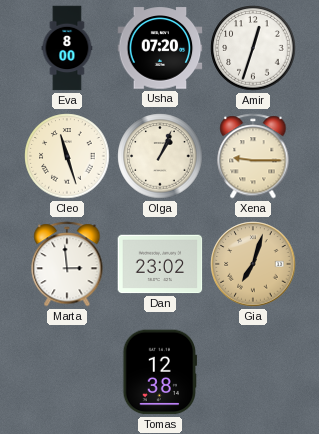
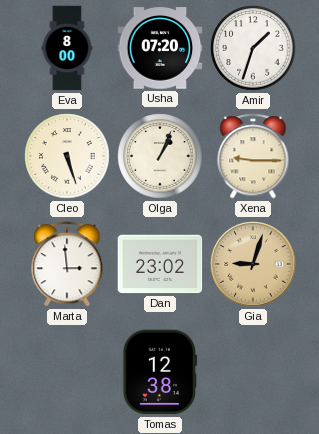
Amir: 12:33 -> 1:33
Cleo: 11:27 -> 5:27
Gia: 7:03 -> 9:03
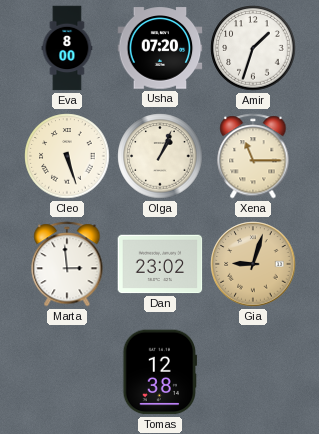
Xena: 9:15 -> 11:15
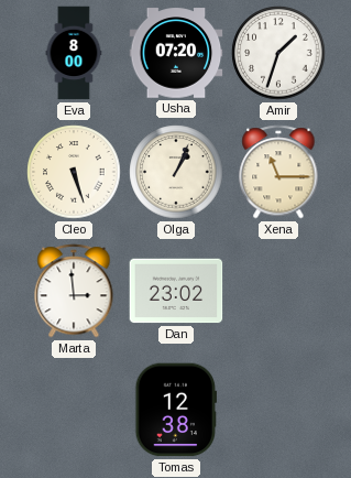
Gia: 9:03 -> none
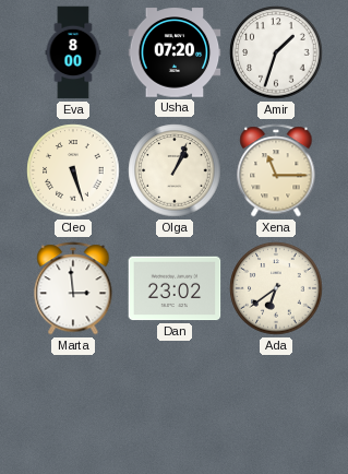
Ada: none -> 6:39
Tomas: 12:38 -> none
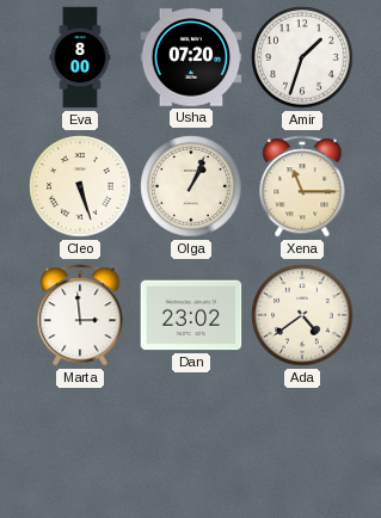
Ada: 6:39 -> 4:39
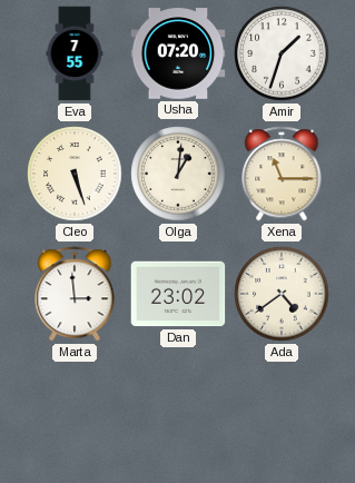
Eva: 8:00 -> 7:55
Olga: 1:04 -> 1:01
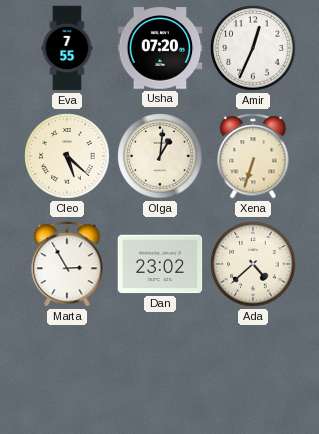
Amir: 1:33 -> 12:34
Cleo: 5:27 -> 5:22
Xena: 11:15 -> 6:33
Marta: 2:59 -> 2:55
Ada: 4:39 -> 4:38
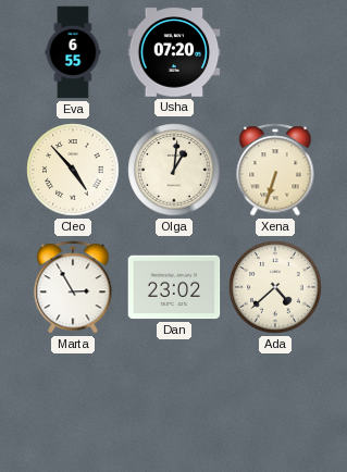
Eva: 7:55 -> 6:55
Amir: 12:34 -> none
Cleo: 5:22 -> 4:53
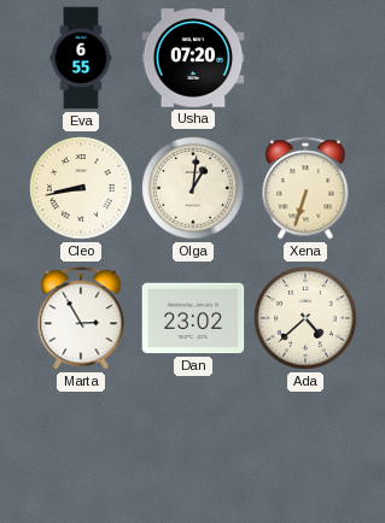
Cleo: 4:53 -> 8:43
